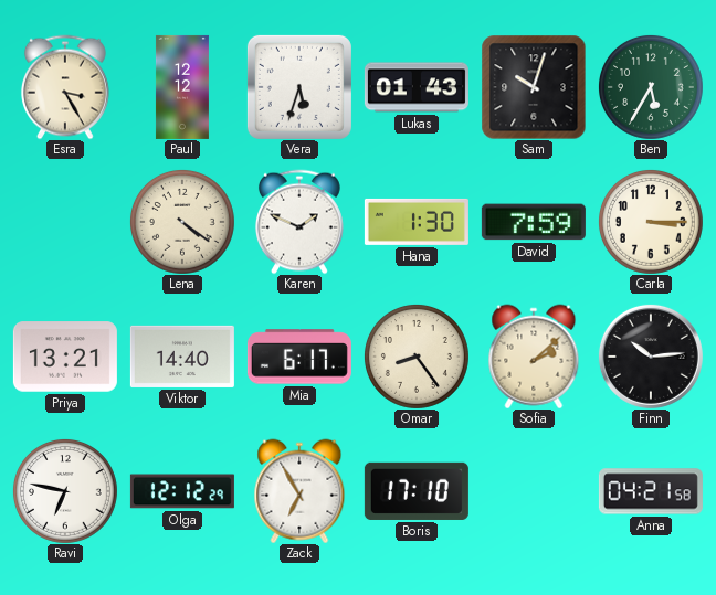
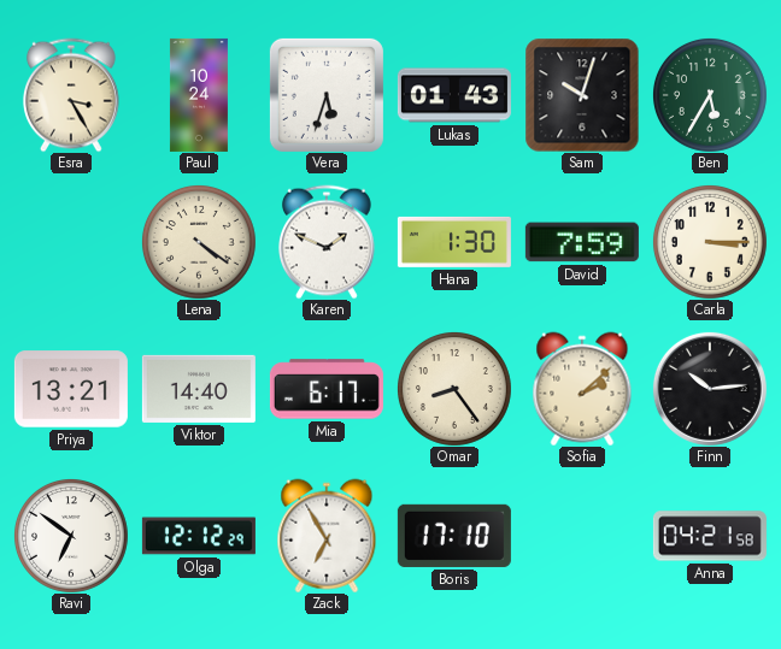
Paul: 12:12 -> 10:24
Ravi: 6:47 -> 6:51
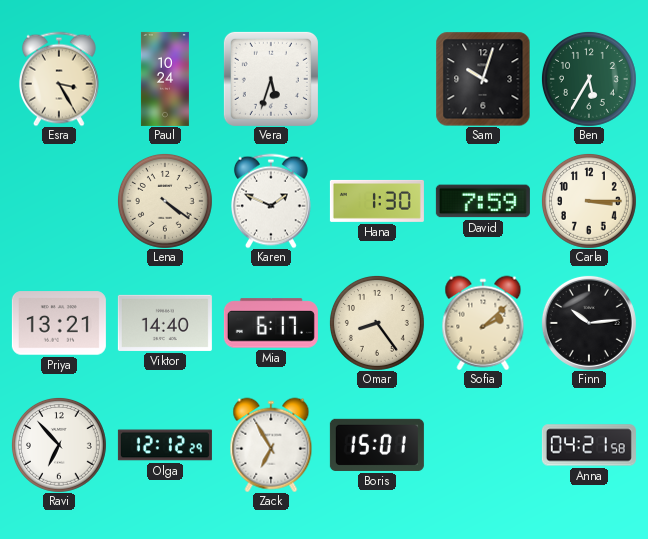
Lukas: 01:43 -> none
Ravi: 6:51 -> 6:53
Boris: 17:10 -> 15:01
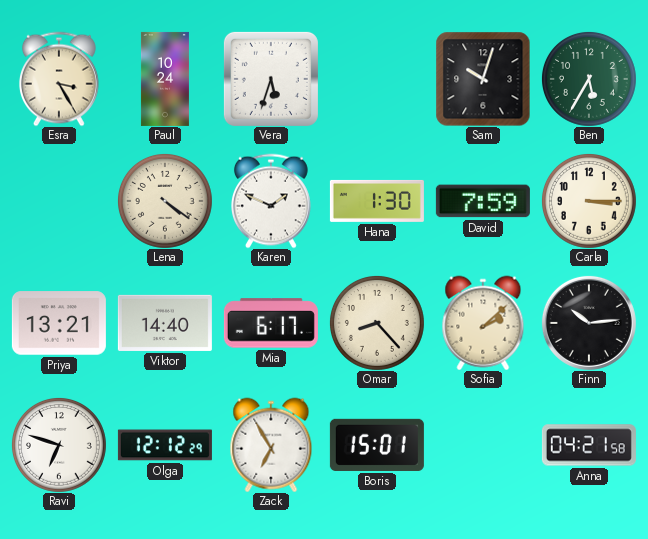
Omar: 8:24 -> 8:23
Ravi: 6:53 -> 6:48
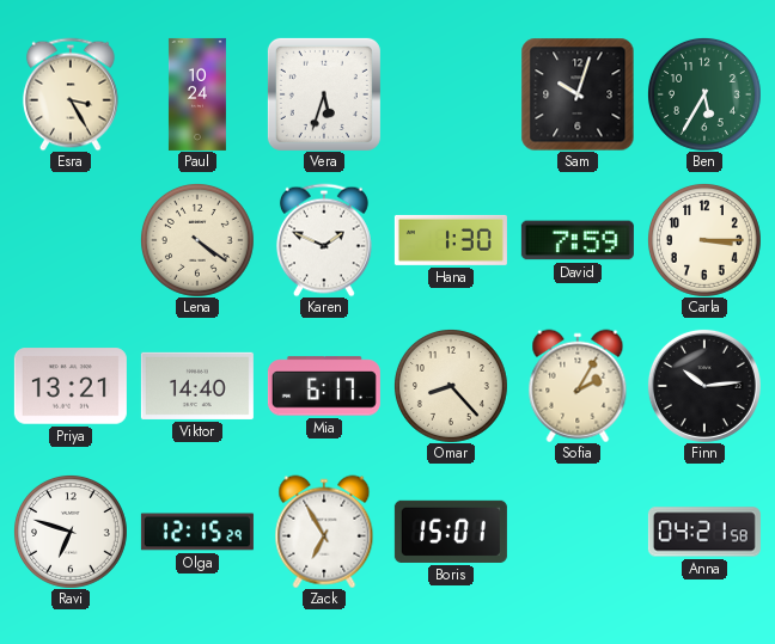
Sofia: 2:08 -> 2:05
Olga: 12:12 -> 12:15
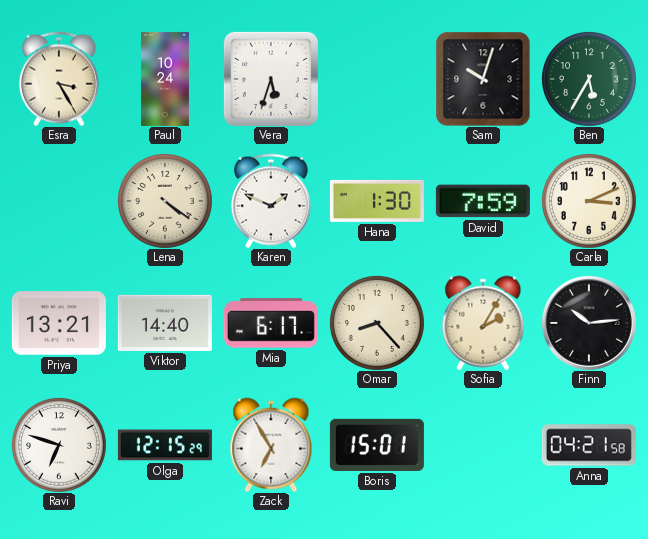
Carla: 3:15 -> 3:11
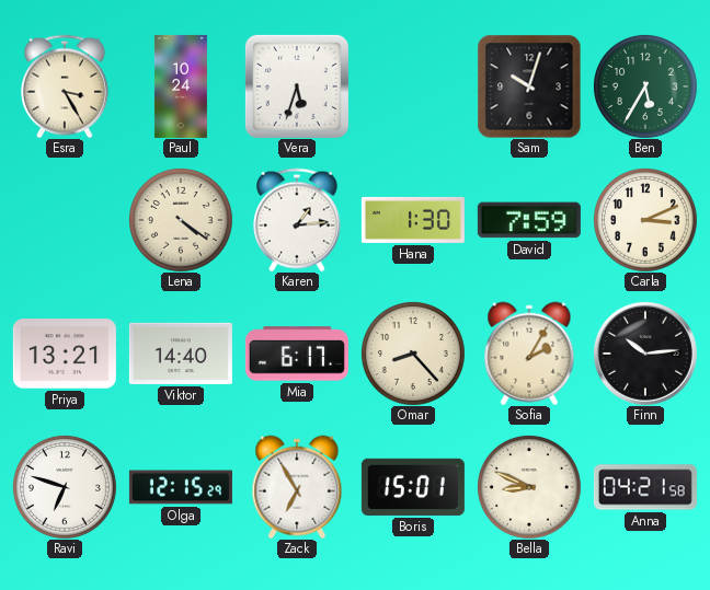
Karen: 1:49 -> 1:14
Bella: none -> 8:49
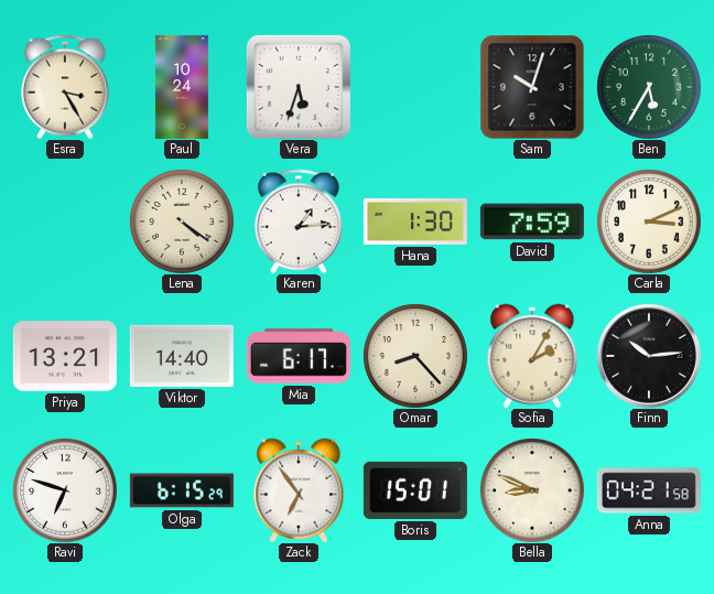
Olga: 12:15 -> 6:15
Zack: 6:55 -> 6:54
